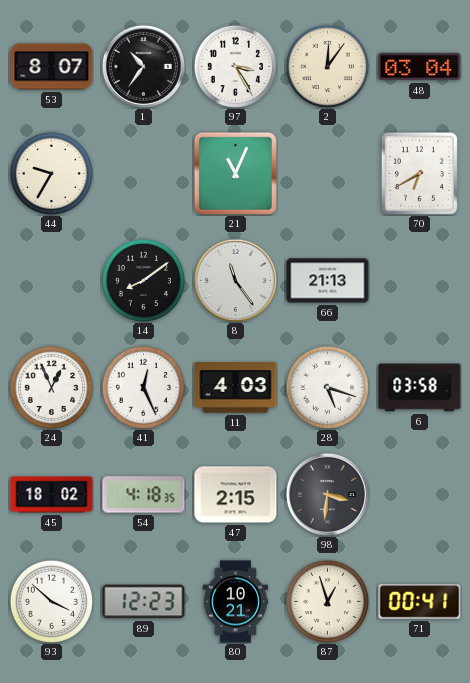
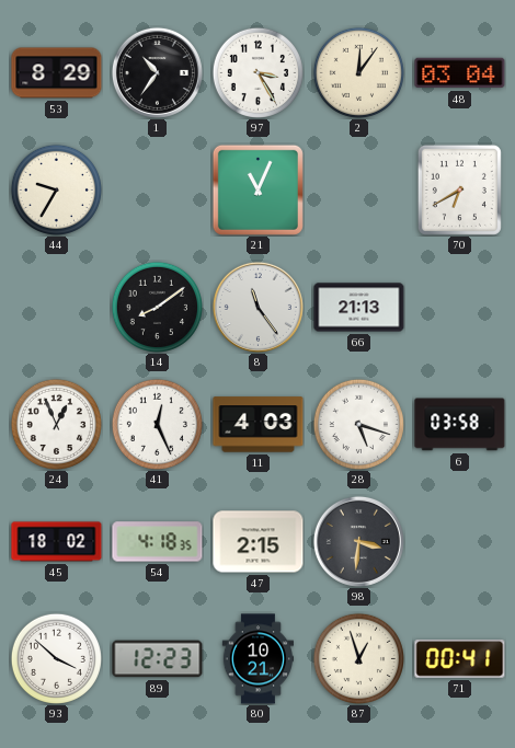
53: 8:07 -> 8:29
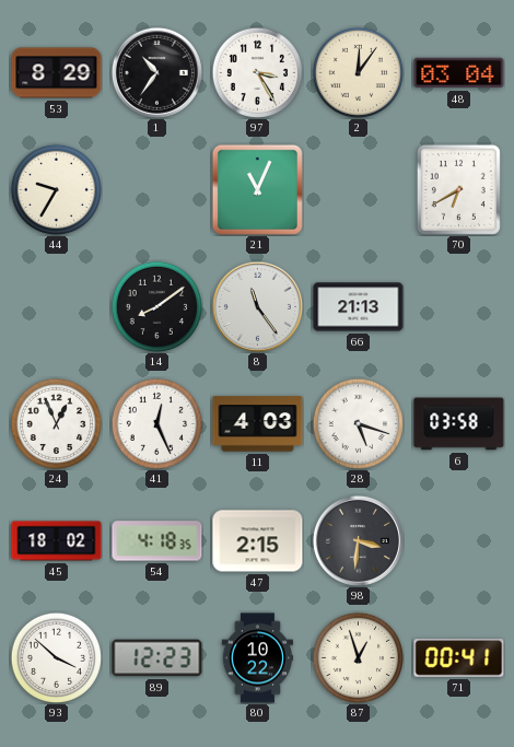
80: 10:21 -> 10:22
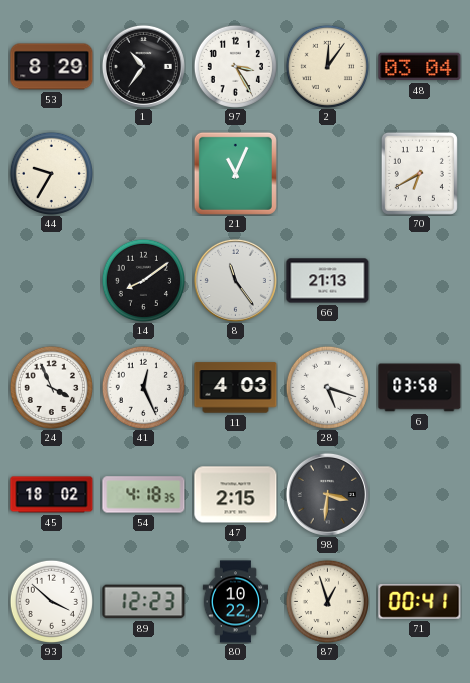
24: 12:56 -> 3:56
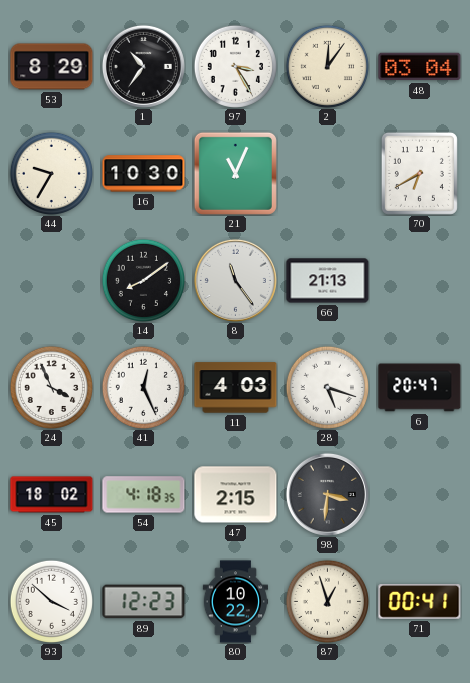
16: none -> 10:30
6: 03:58 -> 20:47
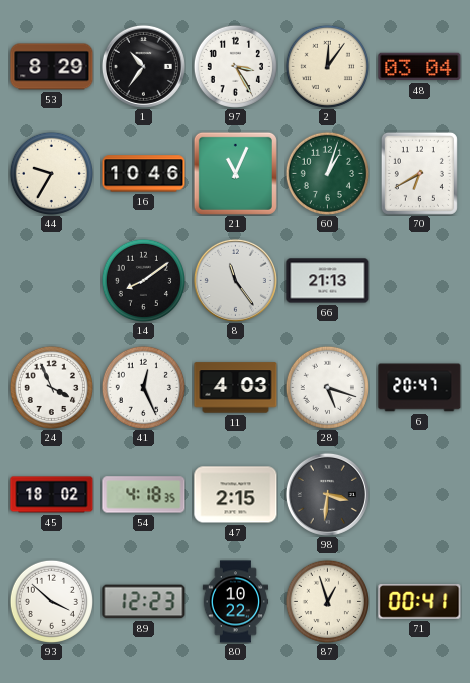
16: 10:30 -> 10:46
60: none -> 1:03
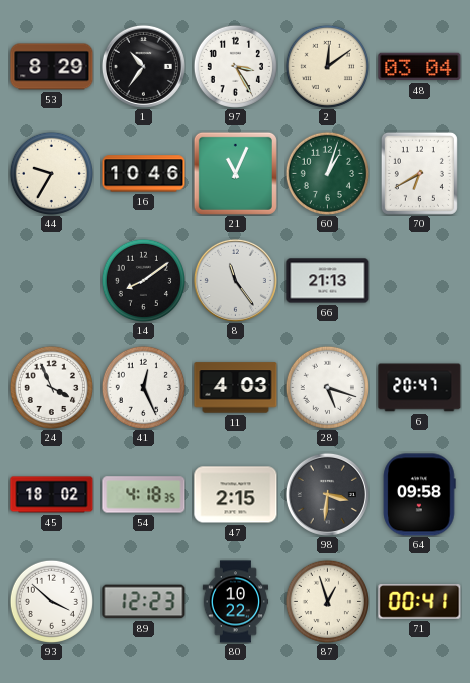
2: 12:06 -> 12:09
64: none -> 09:58
